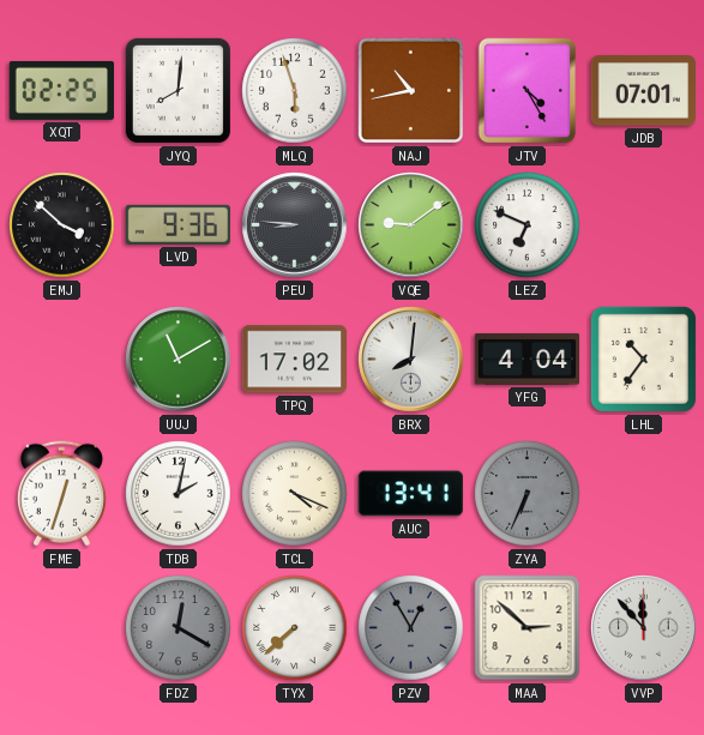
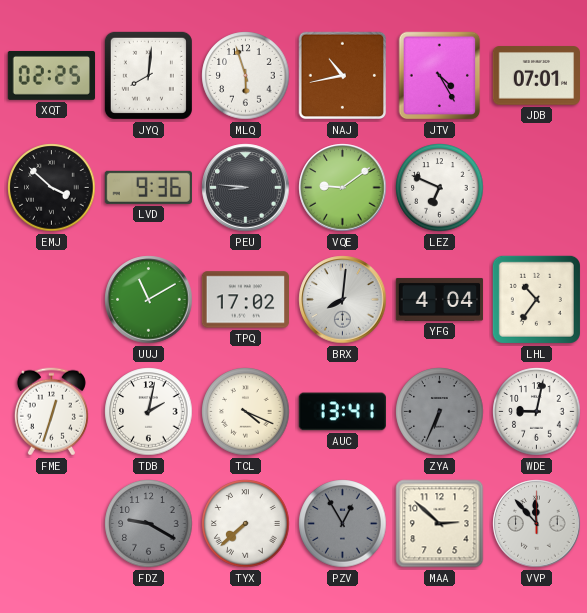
WDE: none -> 9:02
FDZ: 12:20 -> 9:20
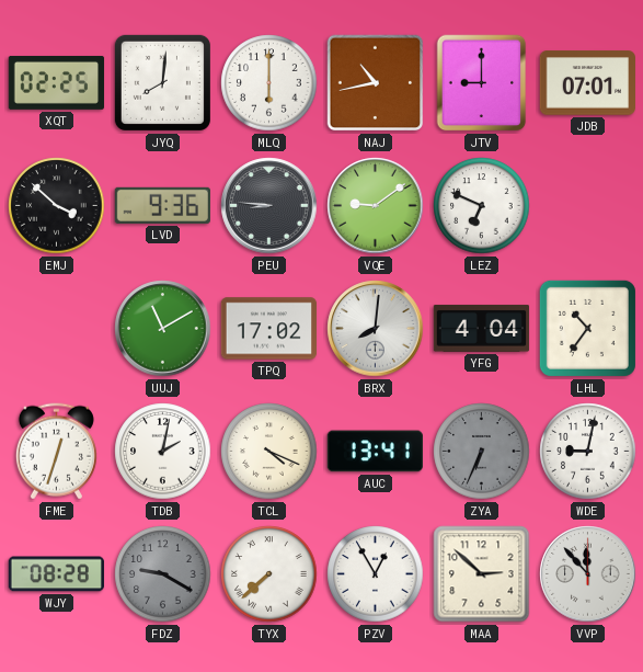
MLQ: 5:57 -> 6:00
JTV: 4:25 -> 9:00
WJY: none -> 08:28
PZV dial: grey -> white
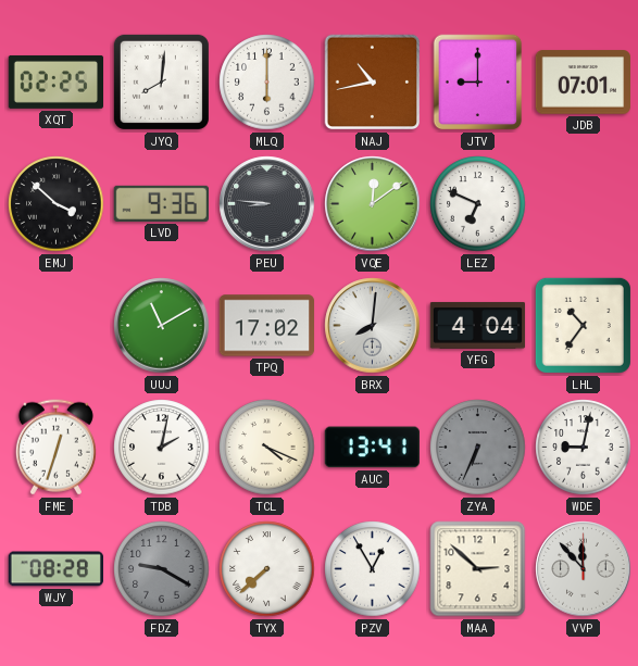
VQE: 9:09 -> 12:09
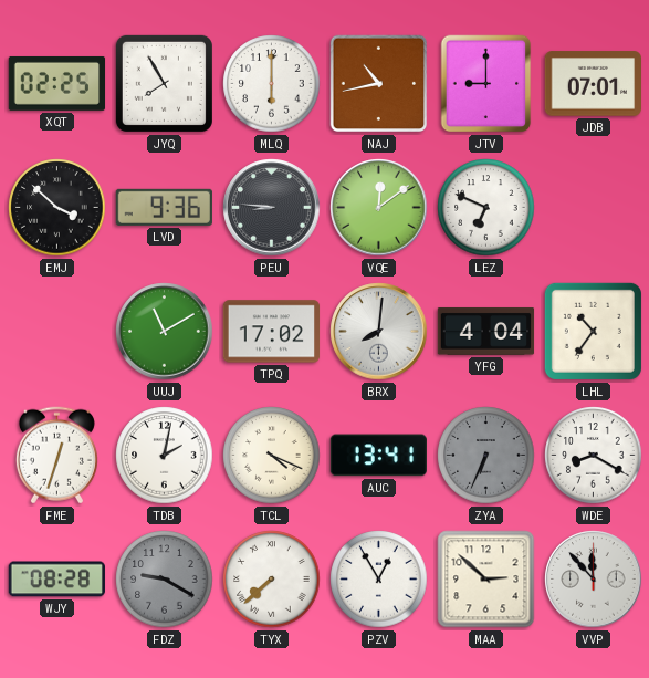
JYQ: 8:01 -> 7:55
WDE: 9:02 -> 8:20
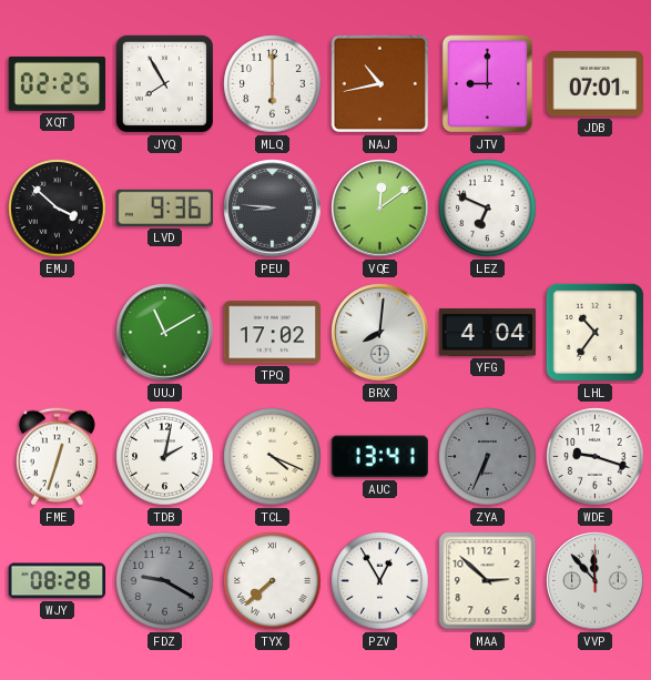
WDE: 8:20 -> 9:18
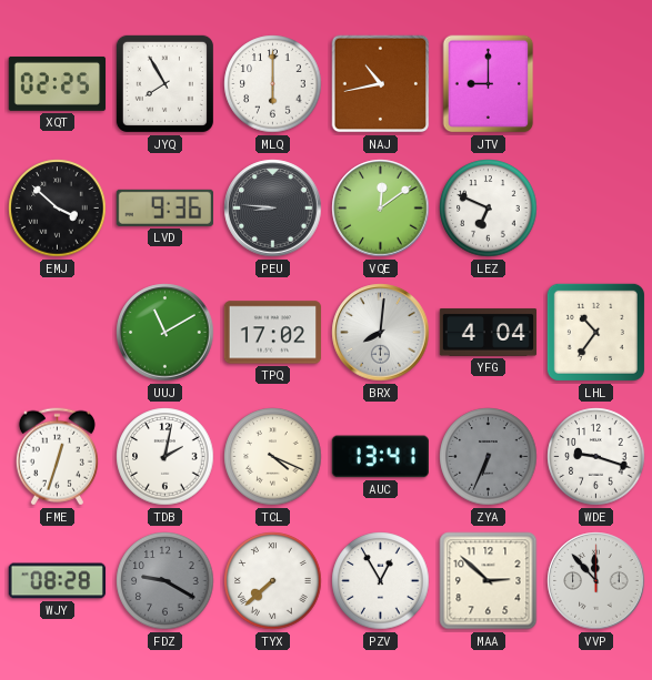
JDB: 07:01 -> none
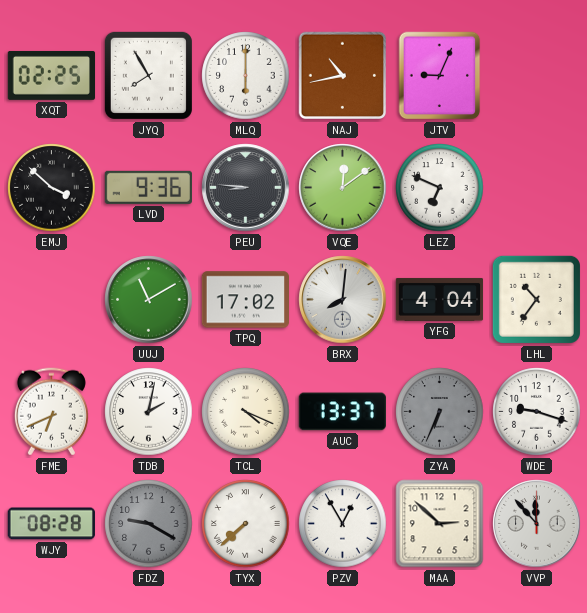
JTV: 9:00 -> 9:04
FME: 12:33 -> 6:41
AUC: 13:41 -> 13:37
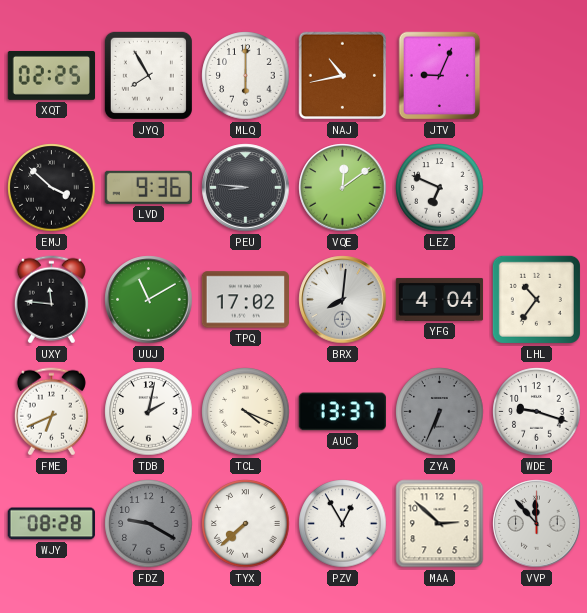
UXY: none -> 11:46
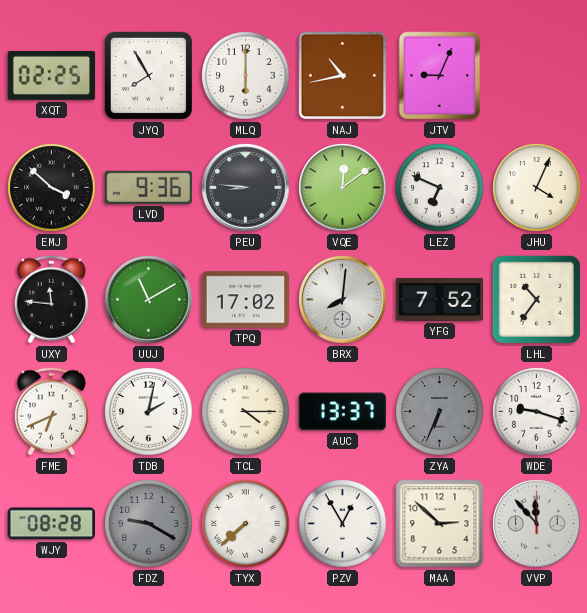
JHU: none -> 4:04
YFG: 4:04 -> 7:52
TCL: 4:19 -> 4:15
